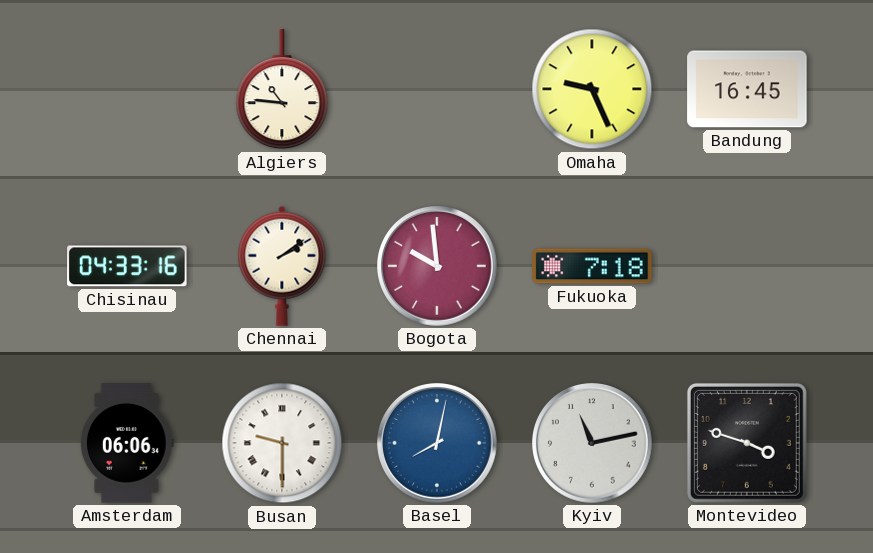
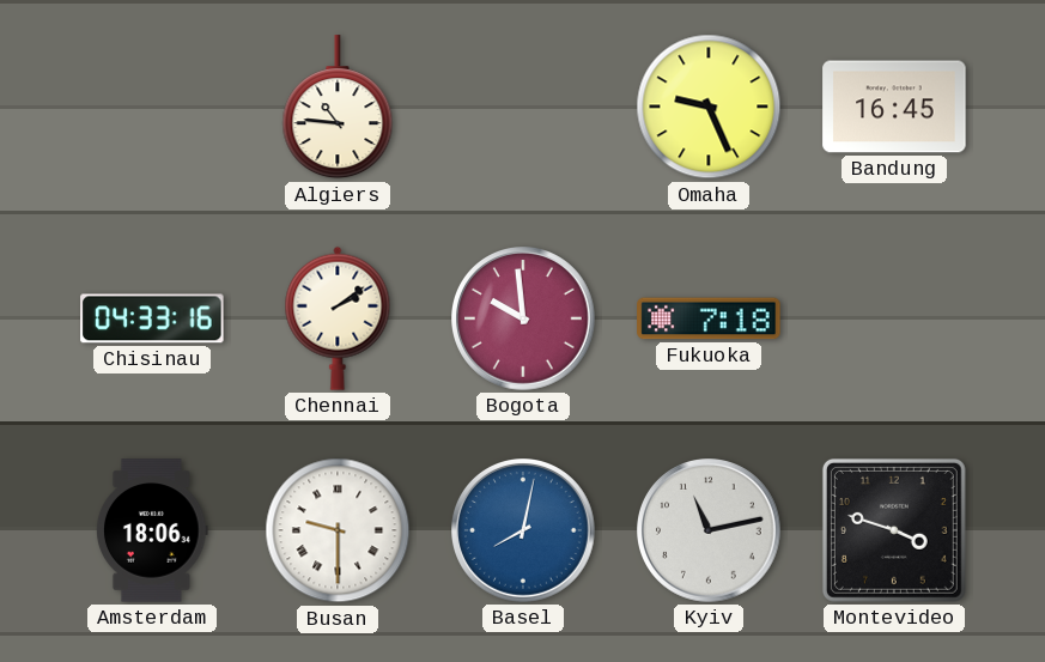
Amsterdam: 06:06 -> 18:06
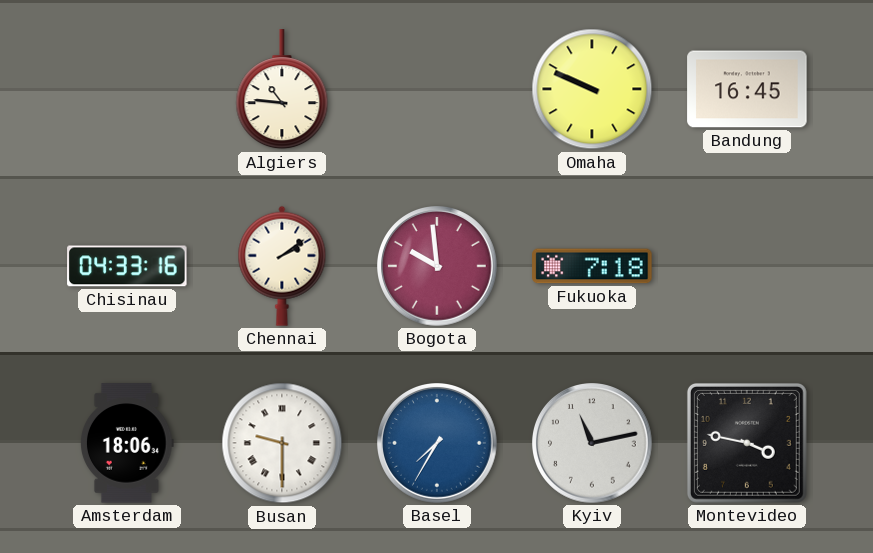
Omaha: 9:26 -> 9:49
Basel: 8:02 -> 7:35
Montevideo: 3:48 -> 3:47
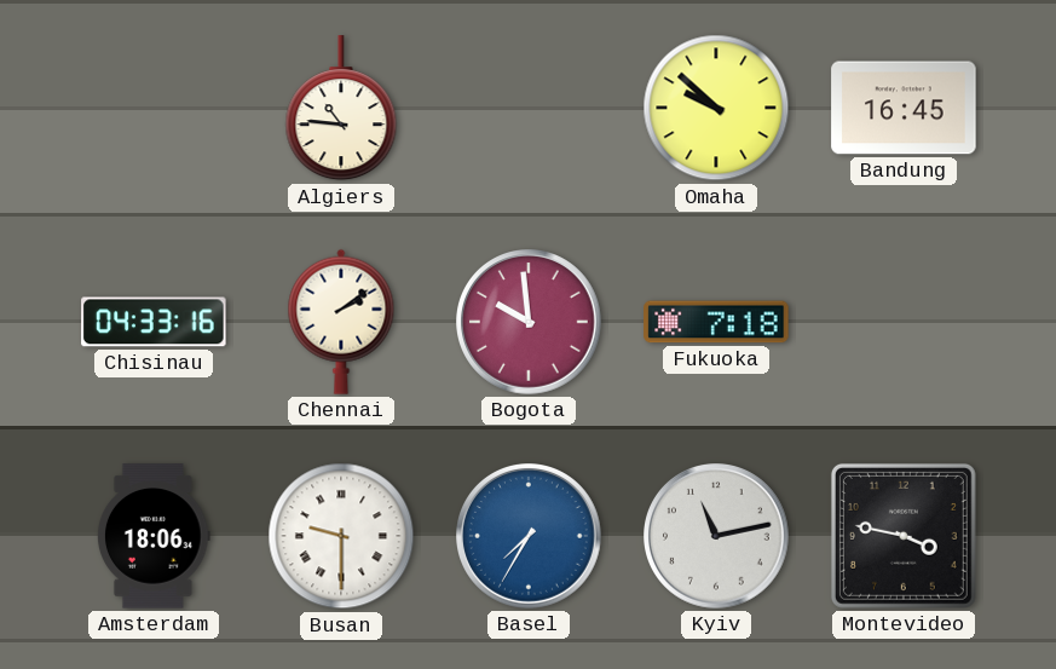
Omaha: 9:49 -> 9:52
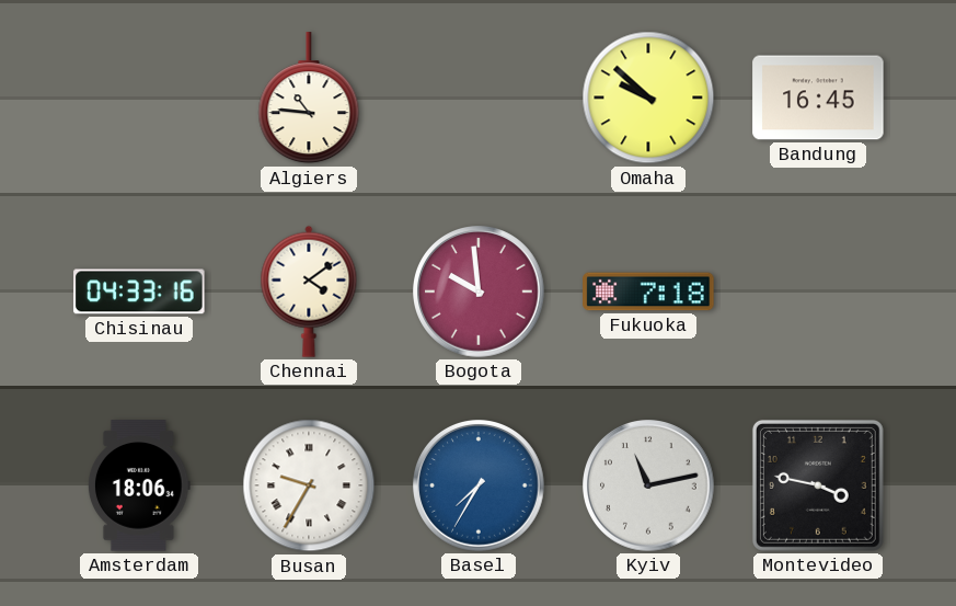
Chennai: 2:09 -> 4:09
Busan: 9:30 -> 9:35
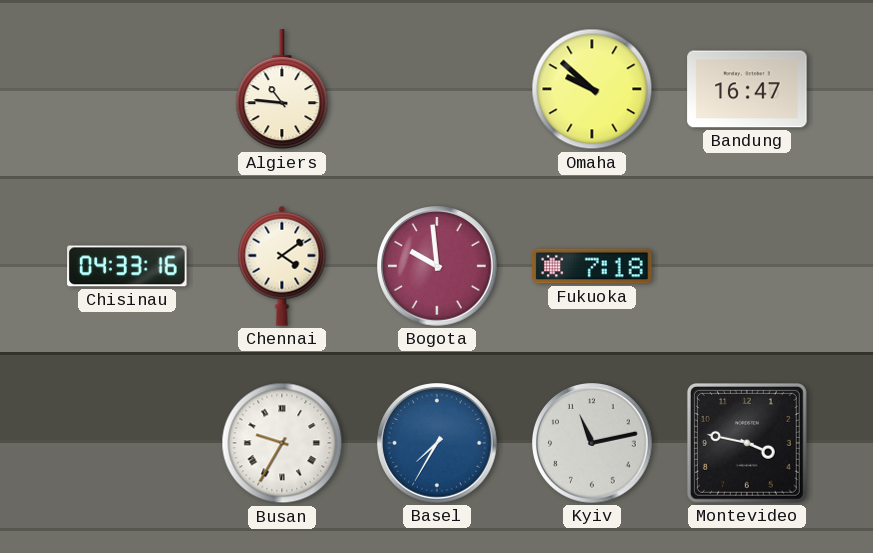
Bandung: 16:45 -> 16:47
Amsterdam: 18:06 -> none
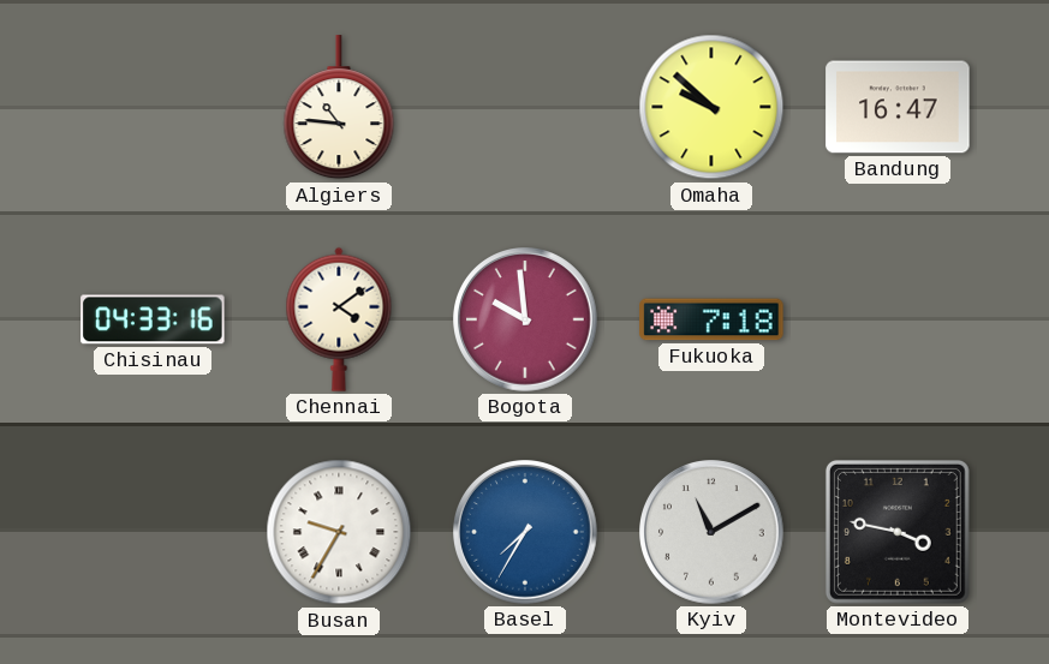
Kyiv: 11:13 -> 11:10
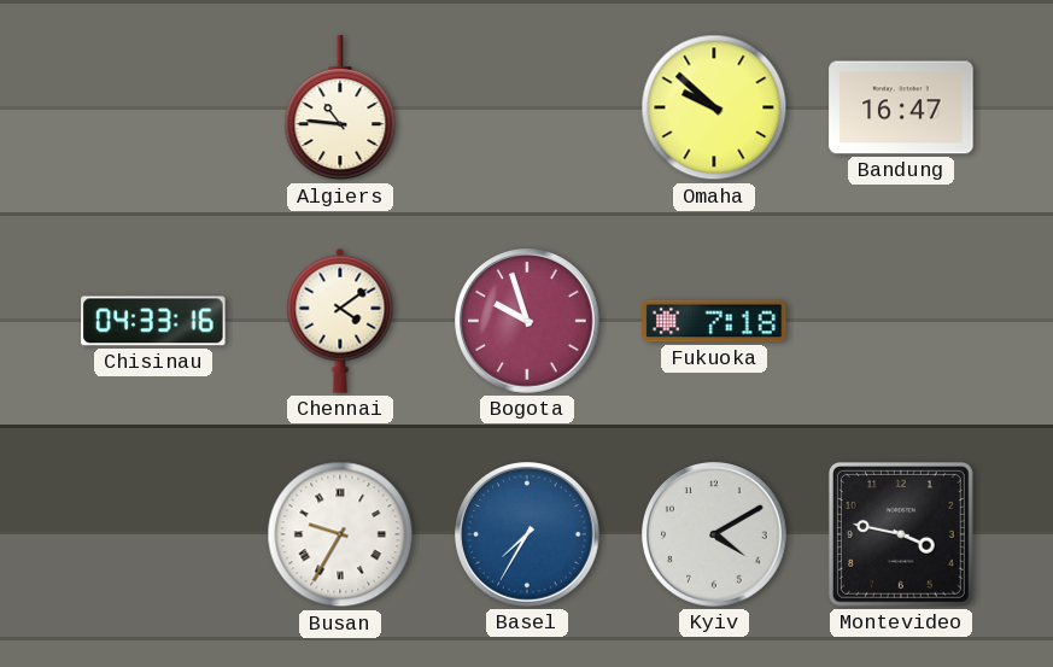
Bogota: 9:59 -> 9:57
Kyiv: 11:10 -> 4:10
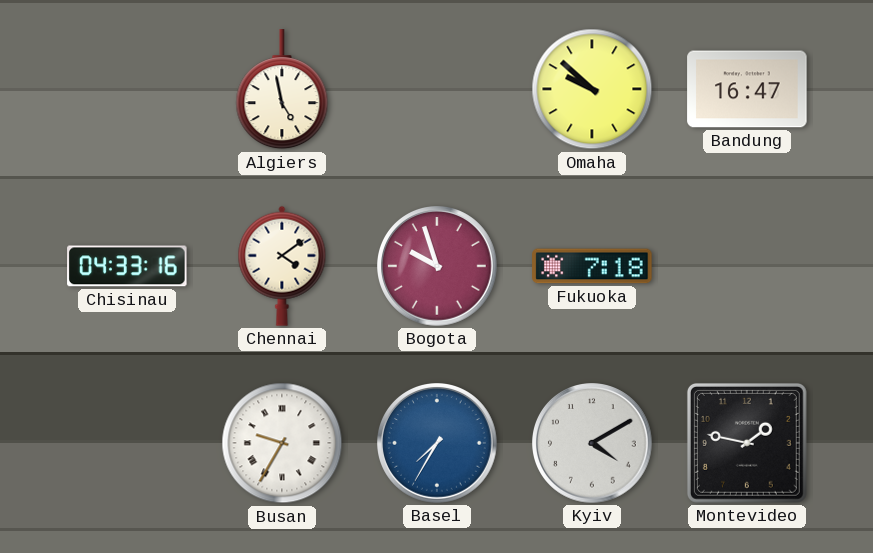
Algiers: 10:46 -> 4:58
Montevideo: 3:47 -> 1:47
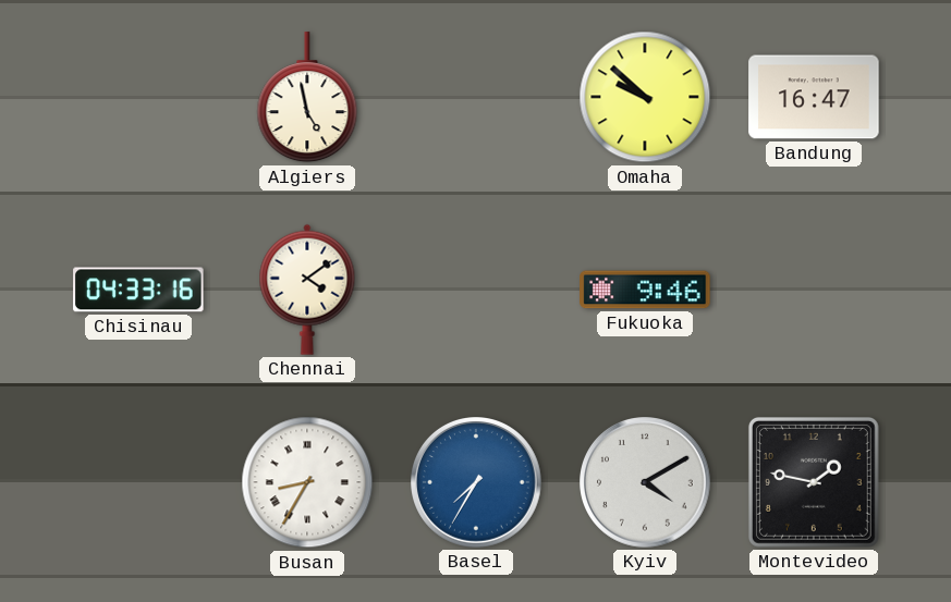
Bogota: 9:57 -> none
Fukuoka: 7:18 -> 9:46
Busan: 9:35 -> 8:35
